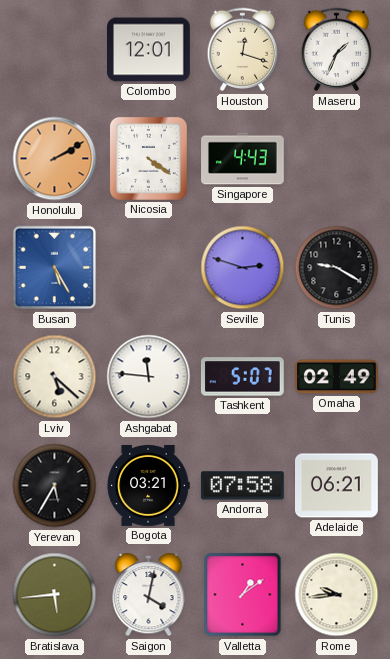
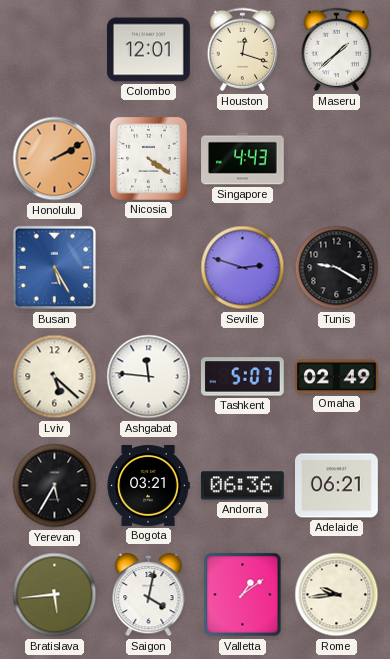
Maseru: 1:34 -> 1:38
Andorra: 07:58 -> 06:36
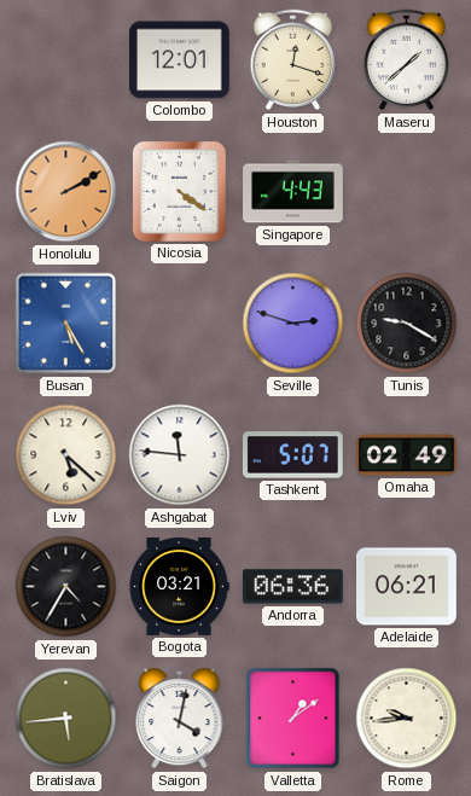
Yerevan: 5:35 -> 4:35
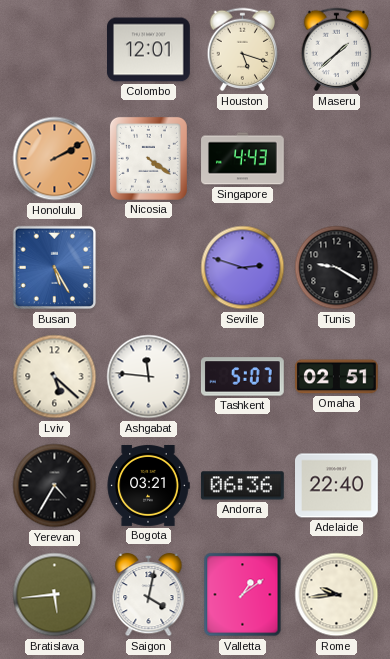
Houston: 12:18 -> 5:18
Omaha: 02:49 -> 02:51
Adelaide: 06:21 -> 22:40
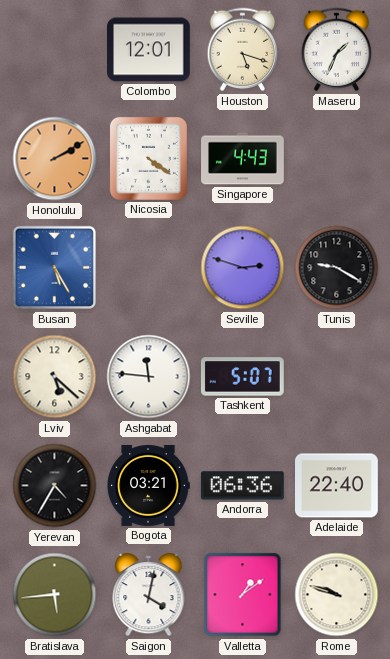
Maseru: 1:38 -> 1:34
Omaha: 02:51 -> none
Rome: 9:44 -> 9:48
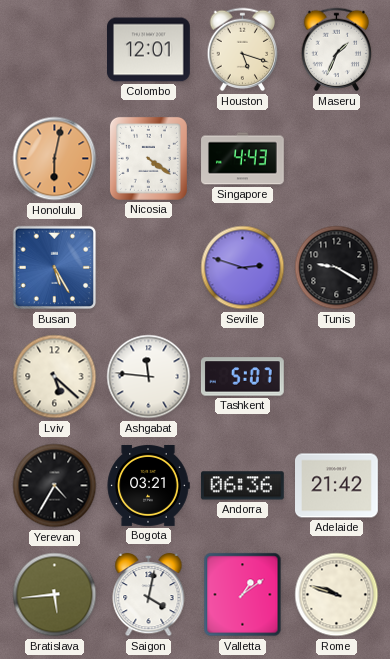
Honolulu: 2:10 -> 6:02
Adelaide: 22:40 -> 21:42
